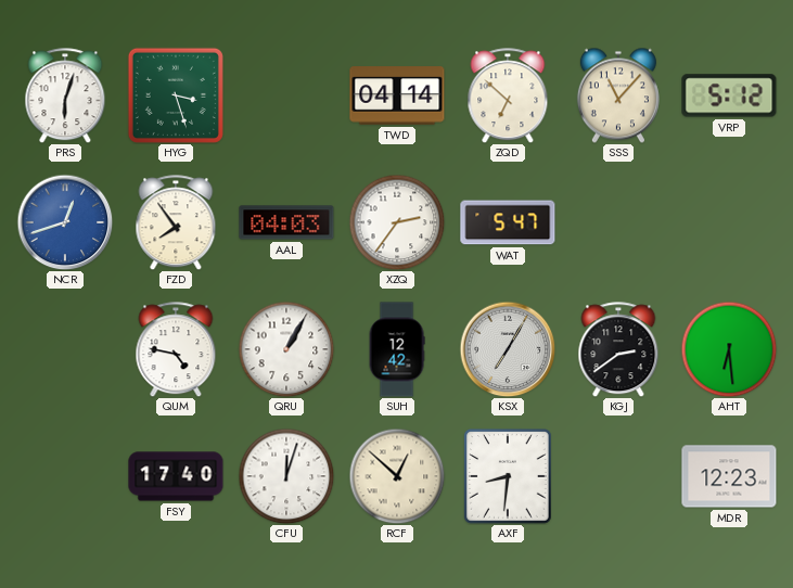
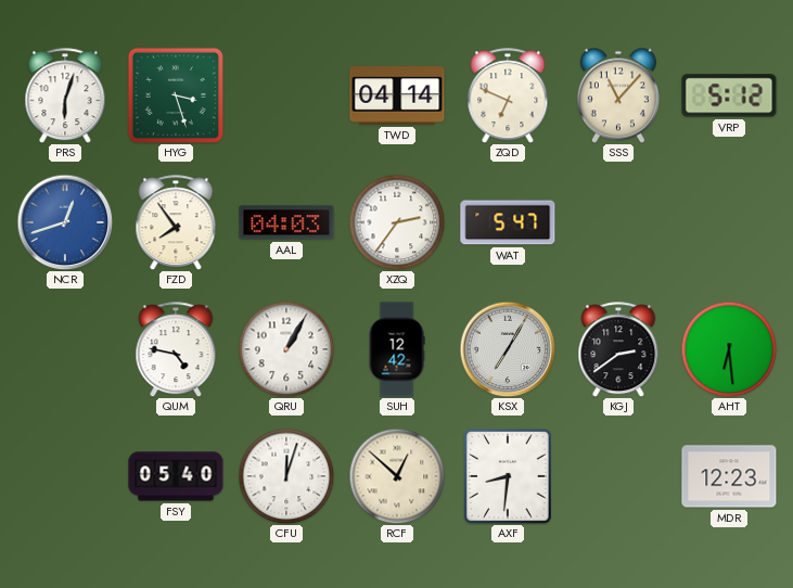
ZQD: 6:52 -> 6:49
FSY: 17:40 -> 05:40
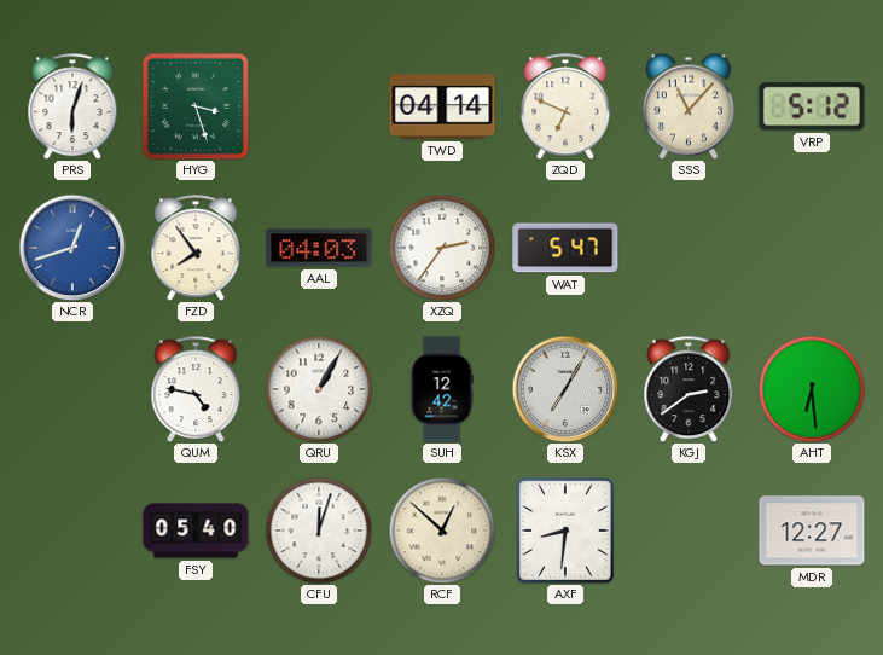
MDR: 12:23 -> 12:27
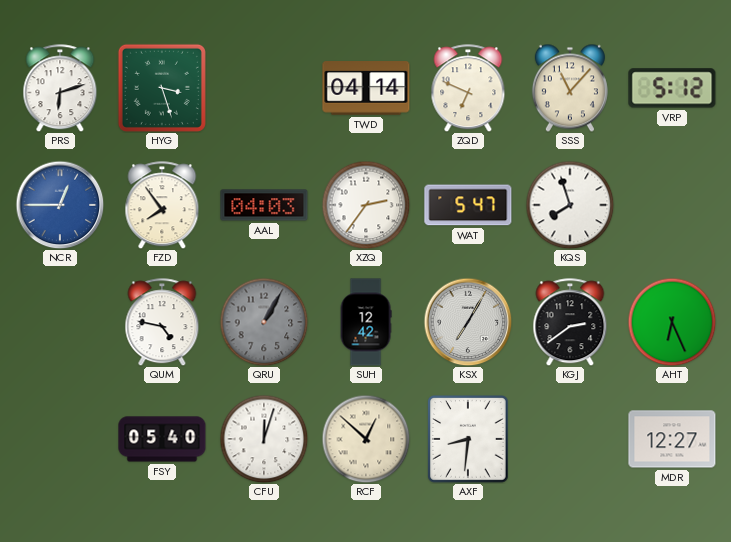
PRS: 6:03 -> 6:12
NCR: 12:42 -> 12:45
KQS: none -> 7:57
QRU dial: white -> grey
AHT: 6:29 -> 6:26
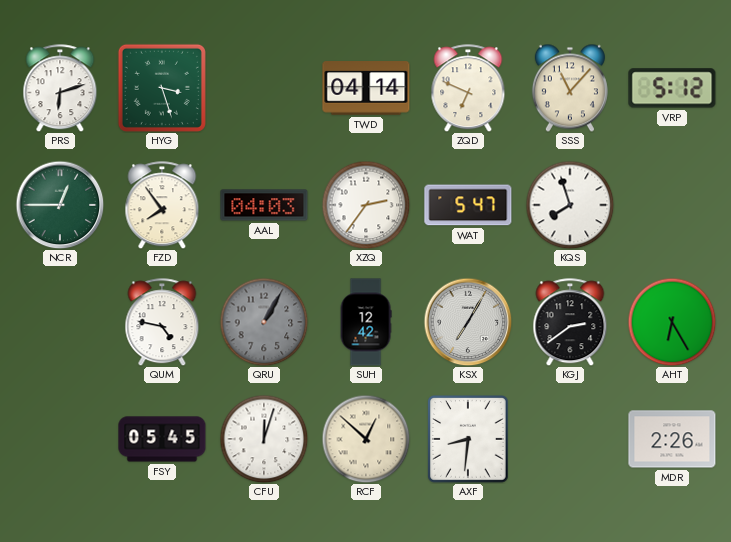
NCR dial: blue -> green
AHT: 6:26 -> 6:25
FSY: 05:40 -> 05:45
MDR: 12:27 -> 2:26
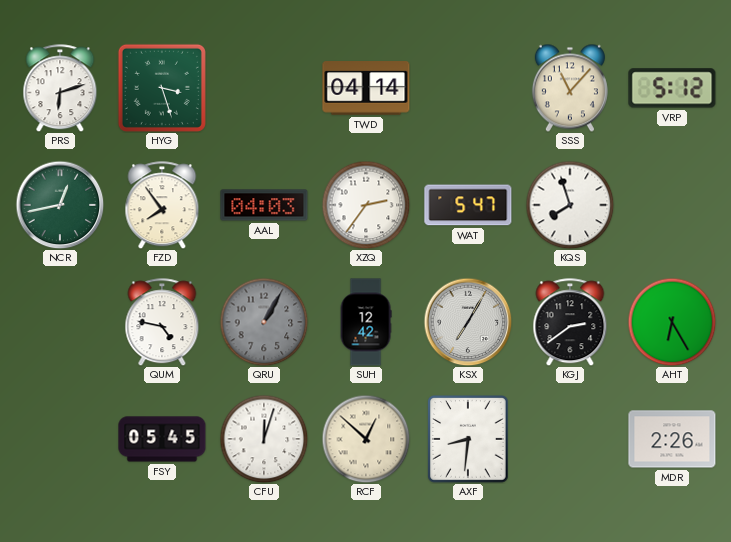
ZQD: 6:49 -> none
NCR: 12:45 -> 12:43
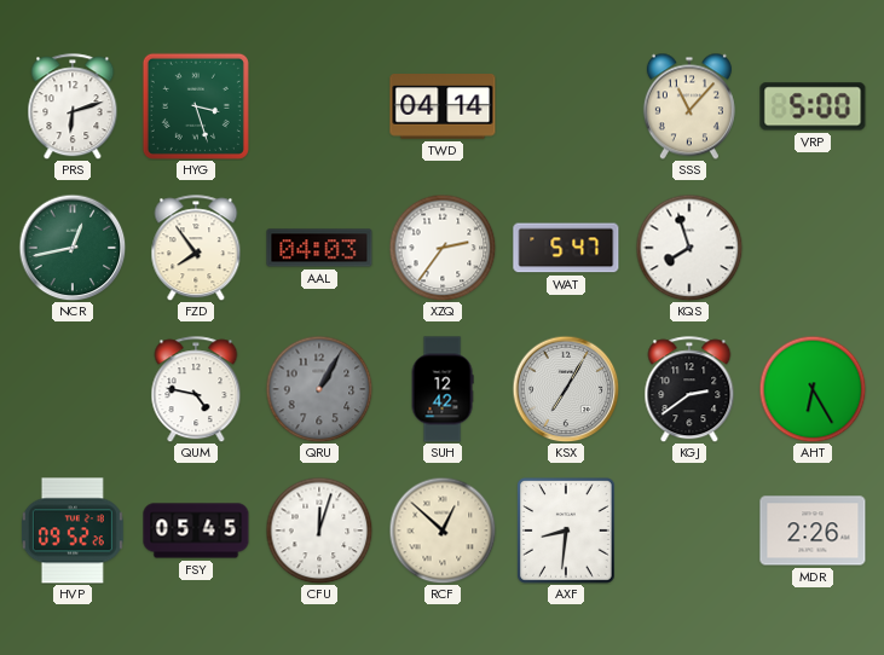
VRP: 5:12 -> 5:00
HVP: none -> 09:52
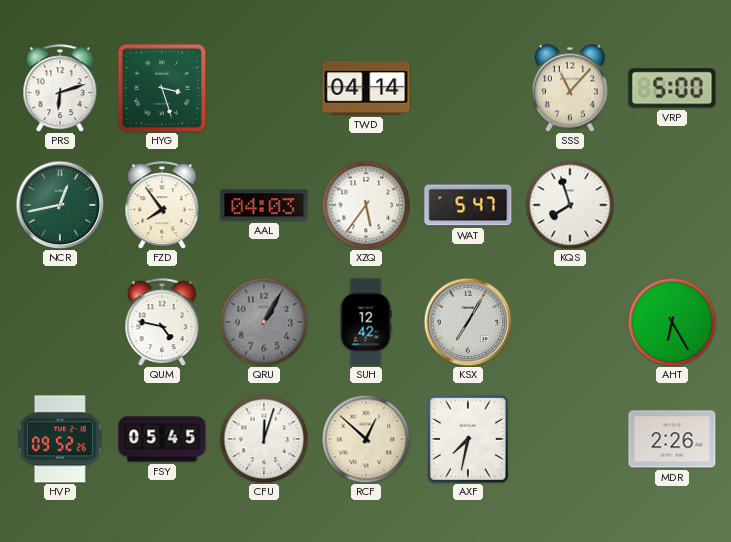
XZQ: 2:36 -> 5:36
KGJ: 2:39 -> none
AXF: 8:31 -> 7:32
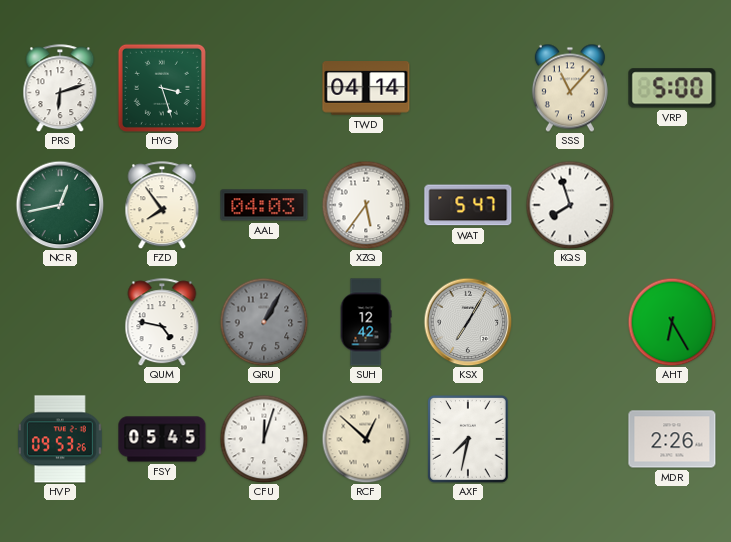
HVP: 09:52 -> 09:53
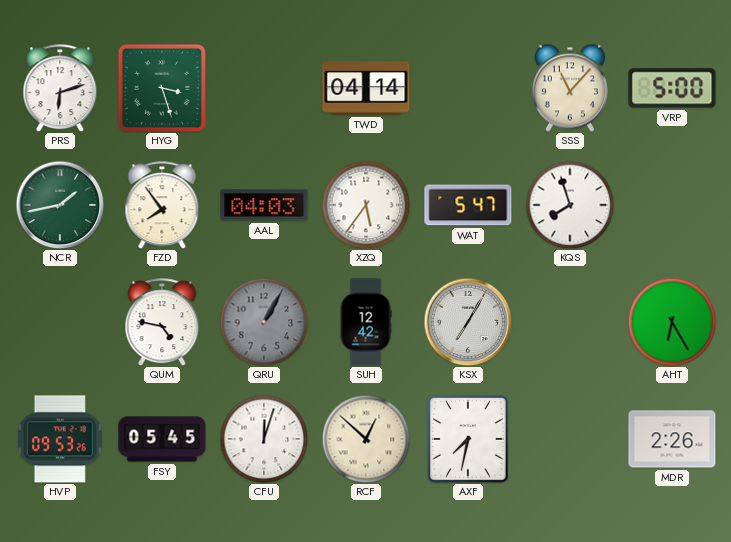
NCR: 12:43 -> 1:43
